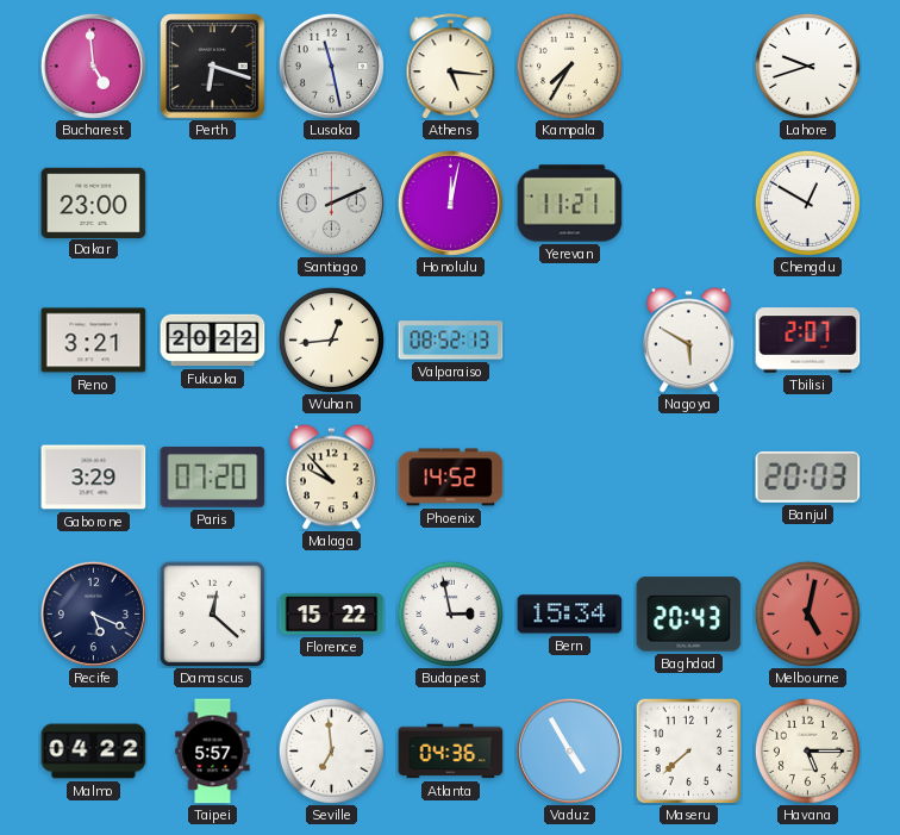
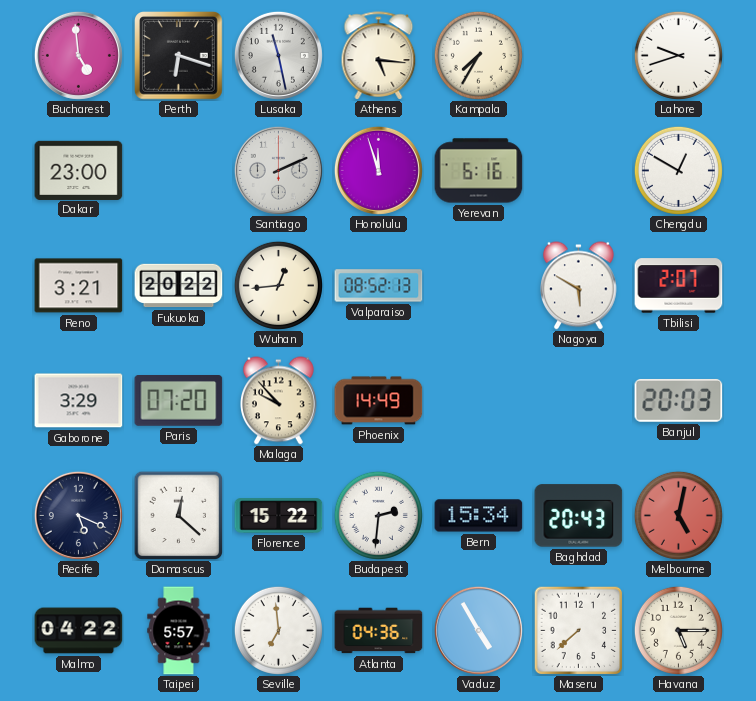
Honolulu: 12:02 -> 11:57
Yerevan: 11:21 -> 6:16
Phoenix: 14:52 -> 14:49
Budapest: 2:58 -> 2:31
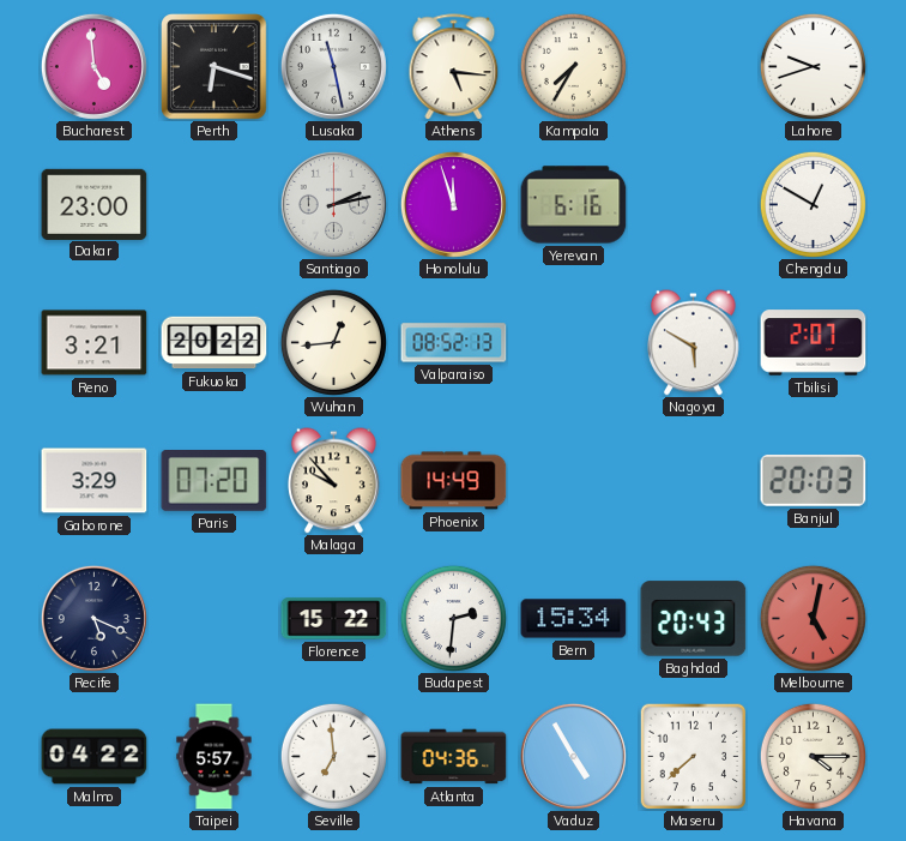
Santiago: 2:11 -> 2:13
Damascus: 12:22 -> none
Havana: 5:15 -> 4:15
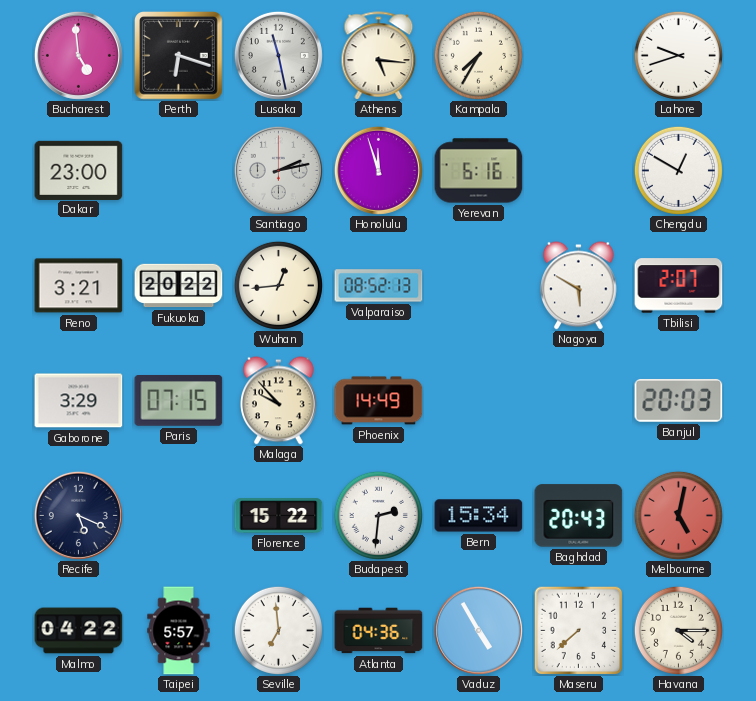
Paris: 07:20 -> 07:15
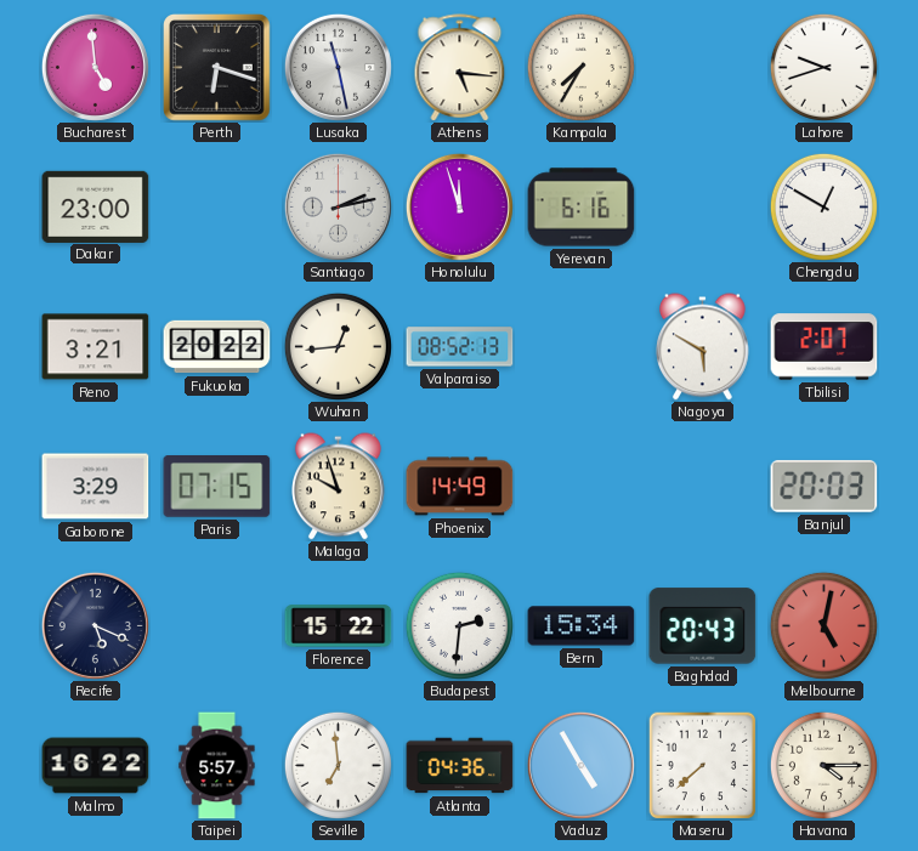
Malaga: 9:53 -> 9:57
Malmo: 04:22 -> 16:22
